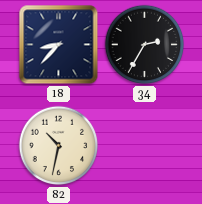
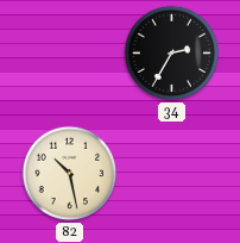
18: 8:37 -> none
82: 10:32 -> 10:28
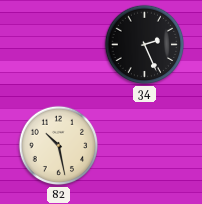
34: 2:35 -> 2:26
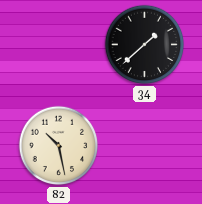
34: 2:26 -> 1:38
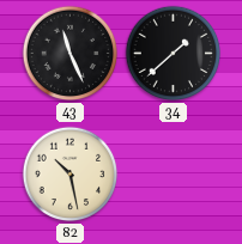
43: none -> 11:26
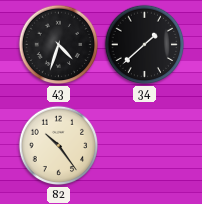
43: 11:26 -> 4:33
82: 10:28 -> 10:24
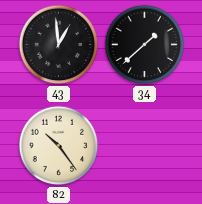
43: 4:33 -> 12:59
